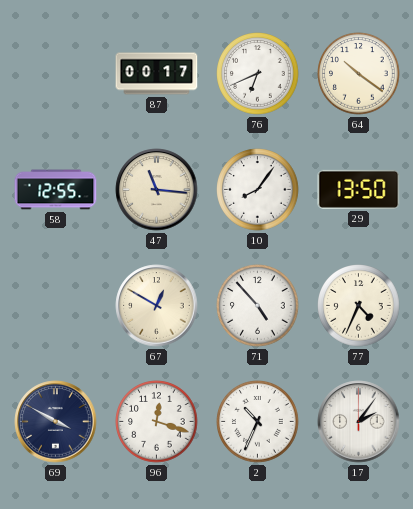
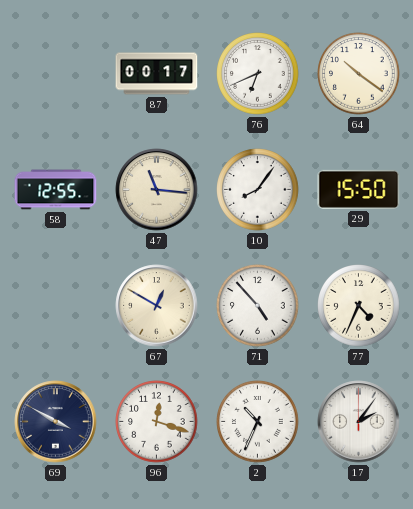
29: 13:50 -> 15:50
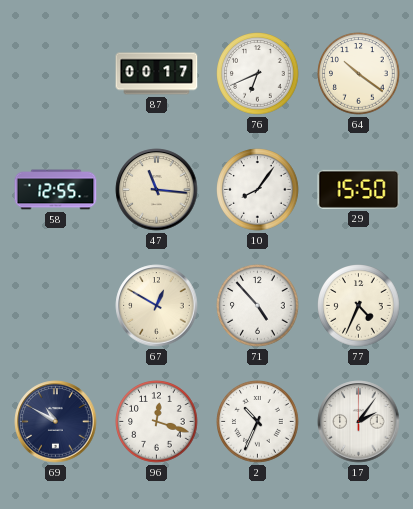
69: 3:50 -> 10:50
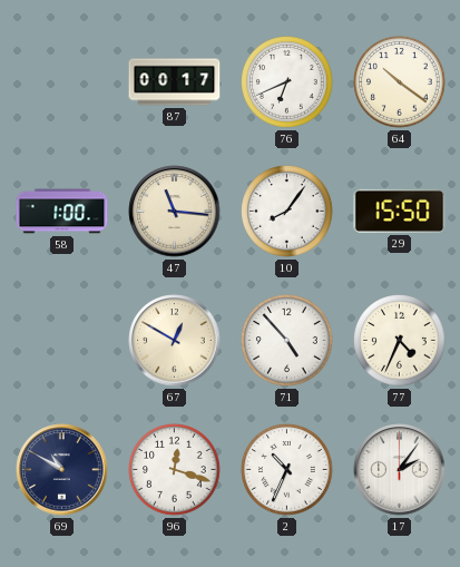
58: 12:55 -> 1:00
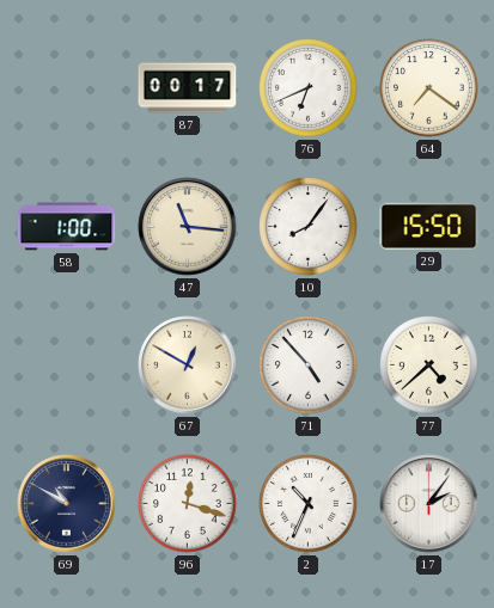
64: 10:21 -> 7:21
77: 4:34 -> 4:38
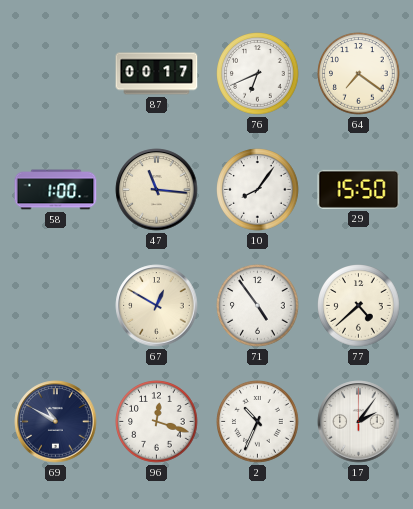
71: 4:53 -> 4:54
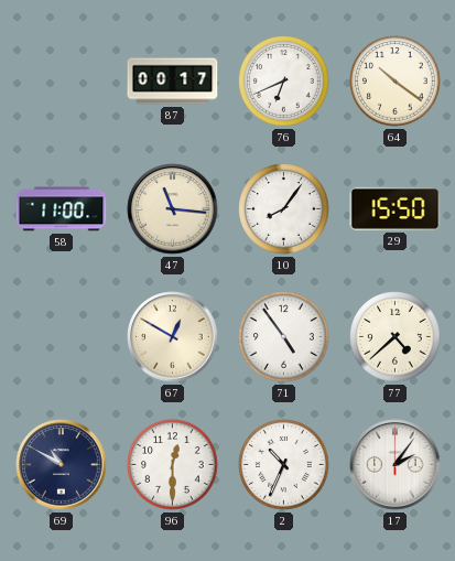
64: 7:21 -> 10:21
58: 1:00 -> 11:00
96: 12:18 -> 12:30
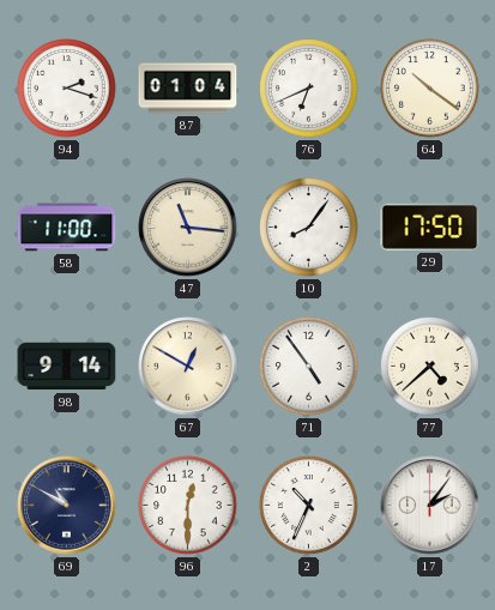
94: none -> 2:18
87: 00:17 -> 01:04
29: 15:50 -> 17:50
98: none -> 9:14
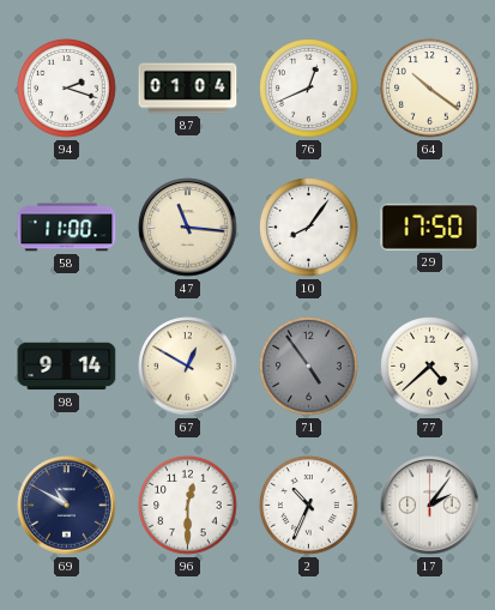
76: 6:41 -> 12:41
71 dial: white -> grey
